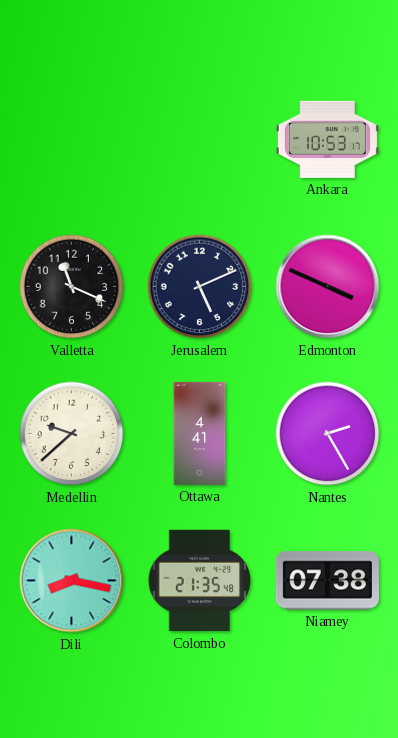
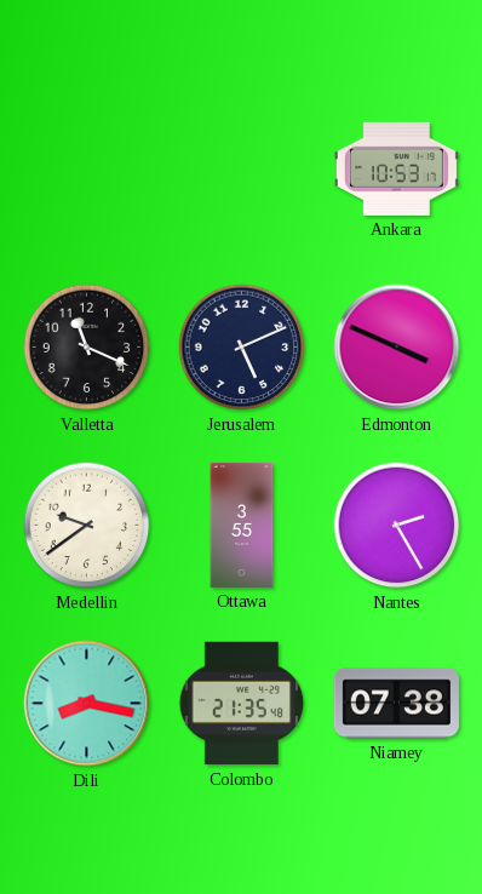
Medellin: 9:38 -> 9:39
Ottawa: 4:41 -> 3:55
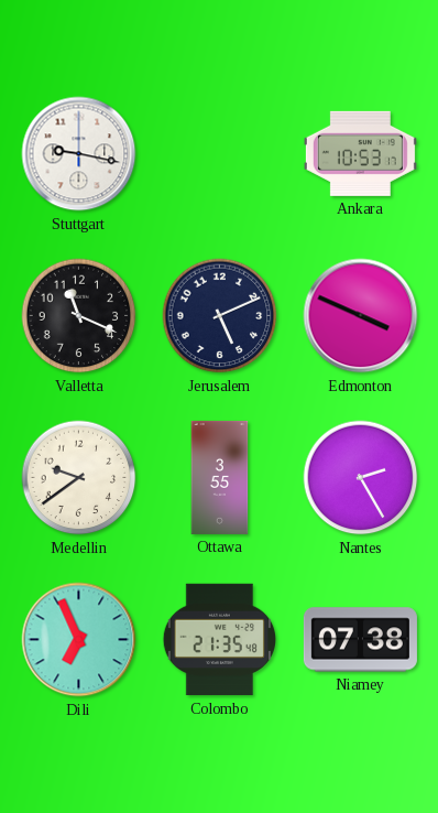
Stuttgart: none -> 9:17
Dili: 8:17 -> 6:56
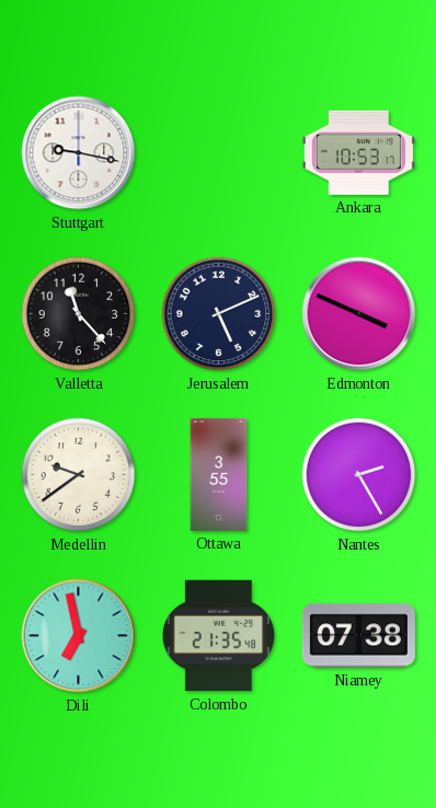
Valletta: 11:19 -> 11:23
Dili: 6:56 -> 6:58
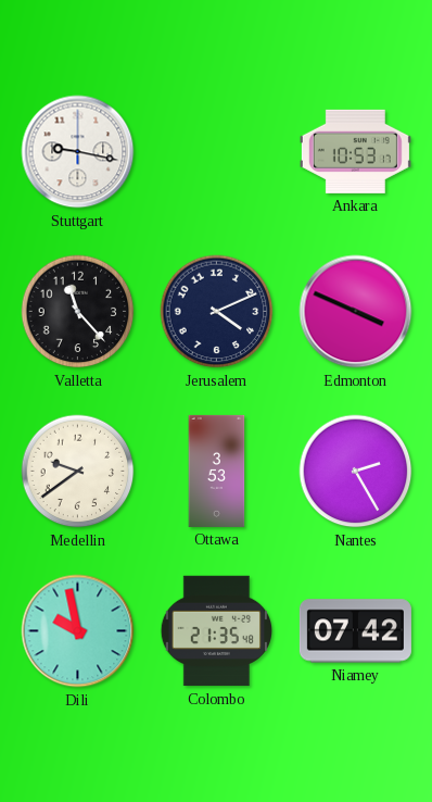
Jerusalem: 5:11 -> 4:11
Ottawa: 3:55 -> 3:53
Dili: 6:58 -> 9:58
Niamey: 07:38 -> 07:42
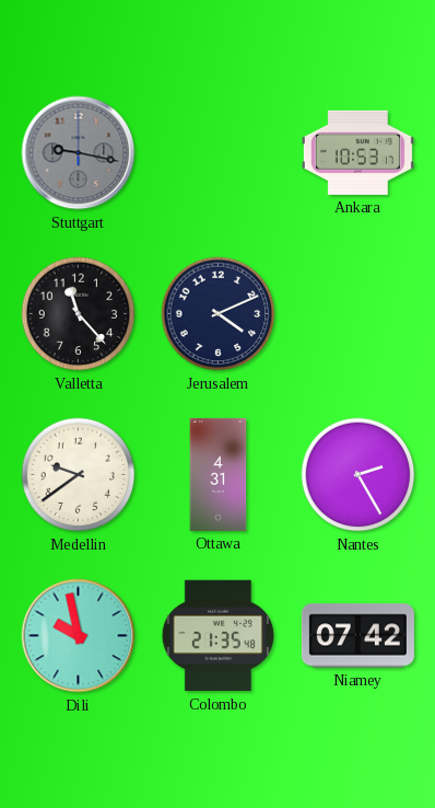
Stuttgart dial: white -> grey
Edmonton: 3:49 -> none
Ottawa: 3:53 -> 4:31
